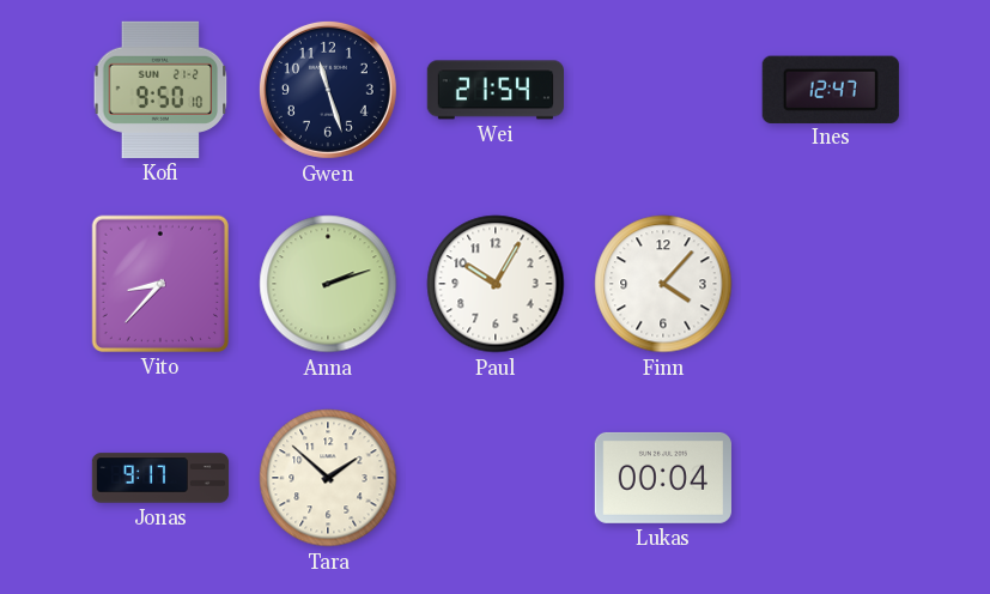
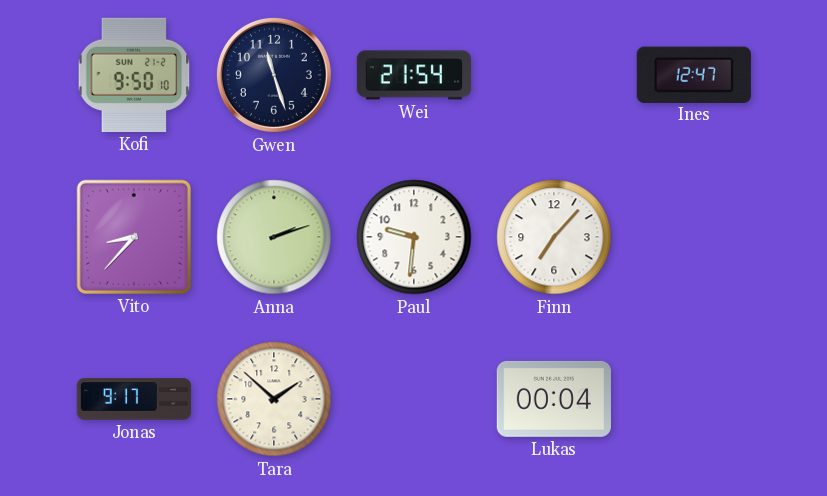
Paul: 10:05 -> 9:31
Finn: 4:07 -> 7:07
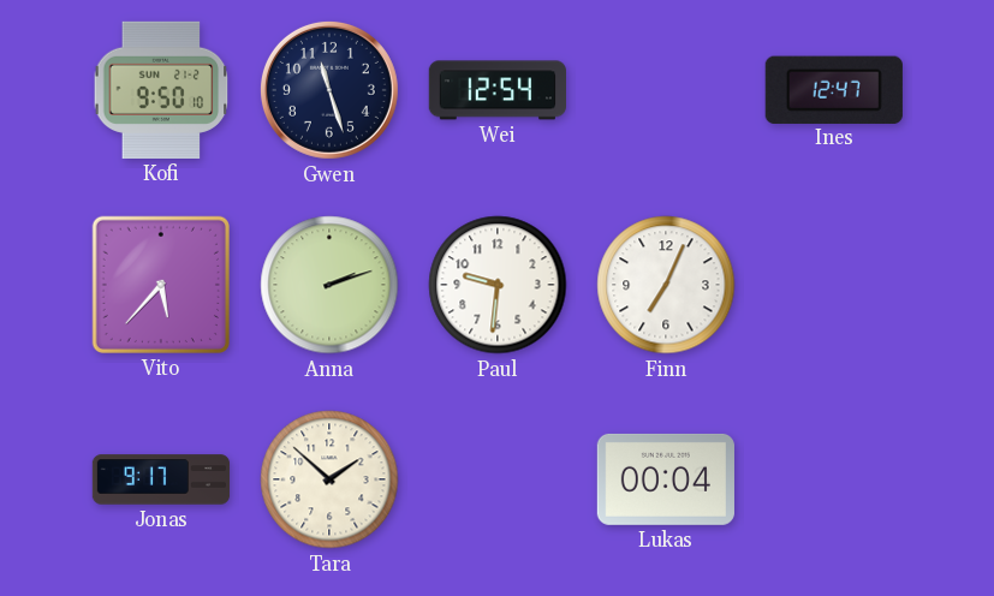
Wei: 21:54 -> 12:54
Vito: 8:37 -> 5:37
Finn: 7:07 -> 7:04
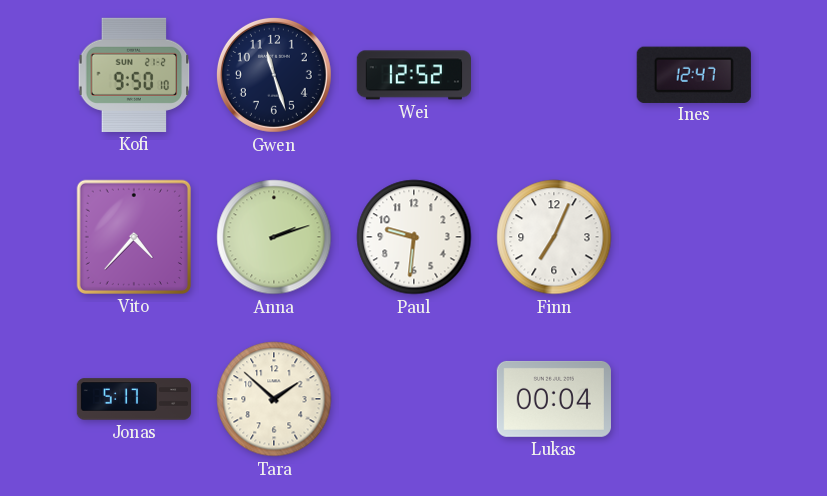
Wei: 12:54 -> 12:52
Vito: 5:37 -> 4:37
Jonas: 9:17 -> 5:17
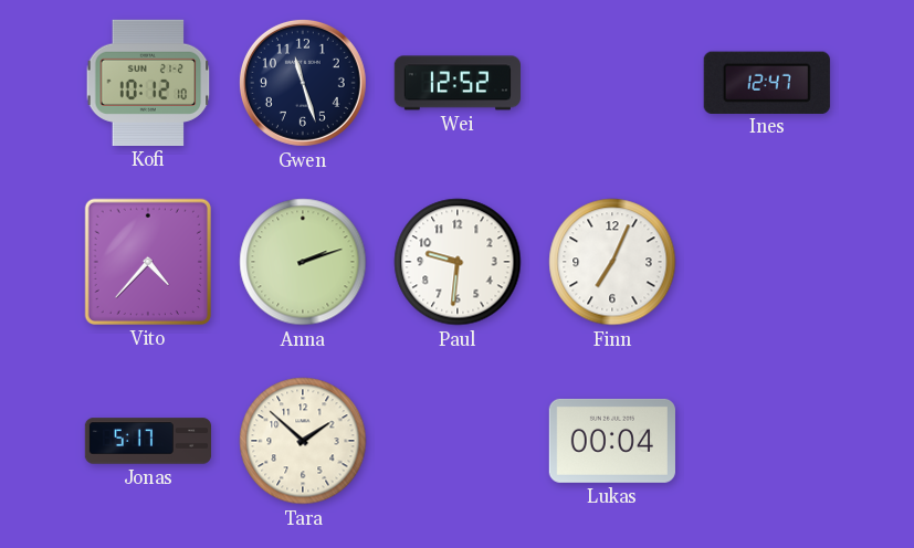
Kofi: 9:50 -> 10:12
